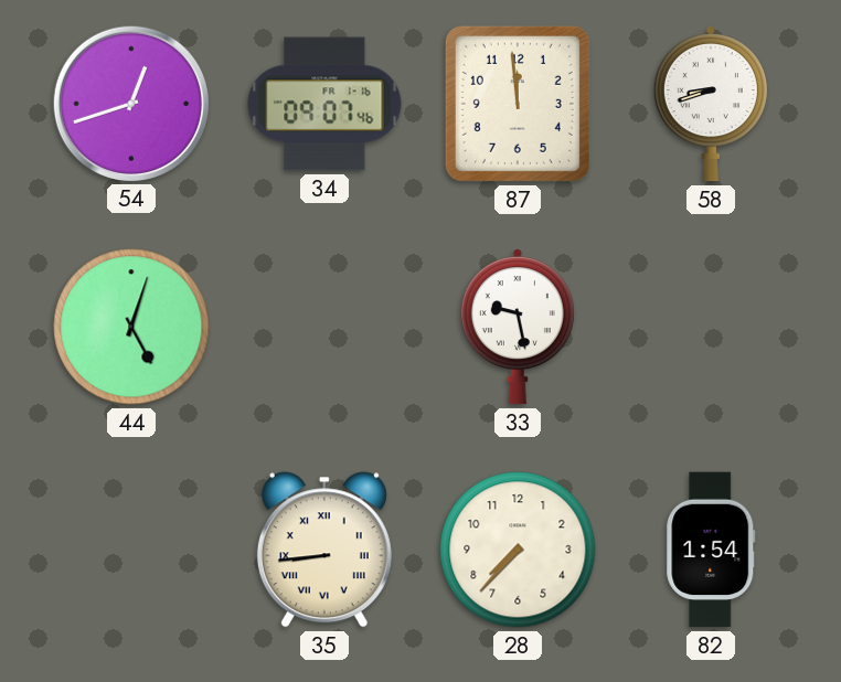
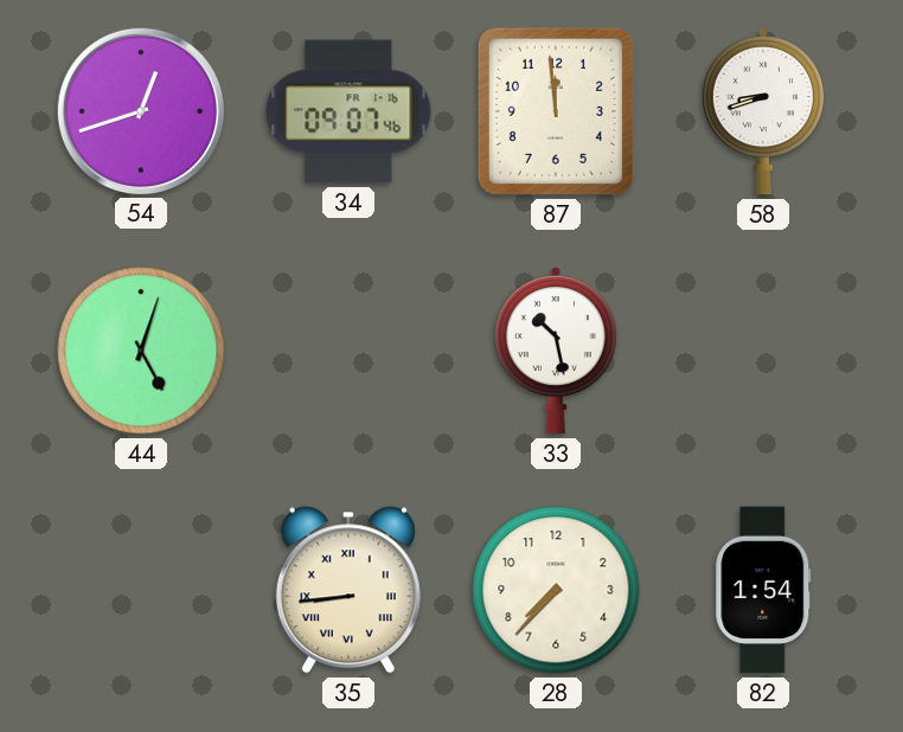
33: 9:28 -> 10:28
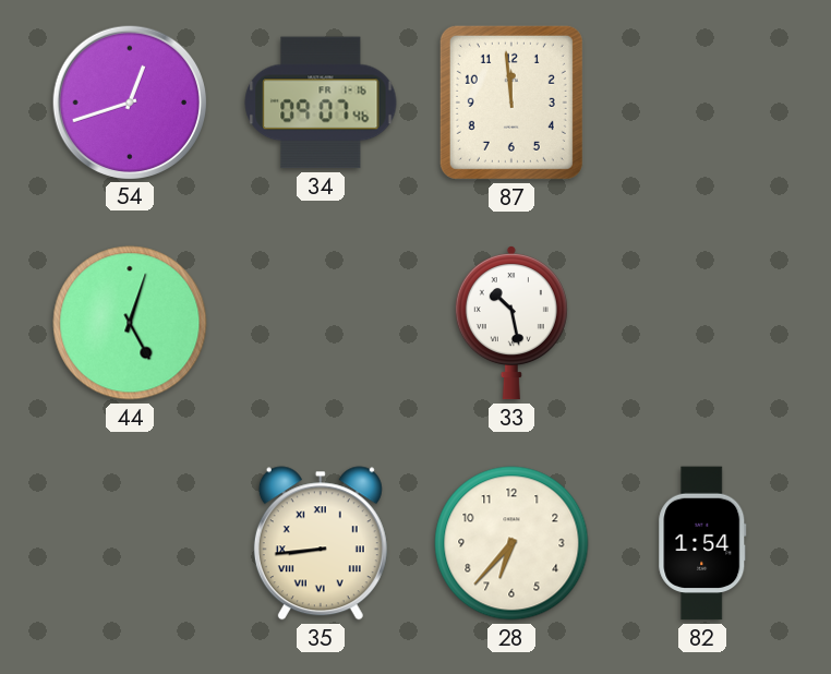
58: 8:42 -> none
28: 7:37 -> 6:37
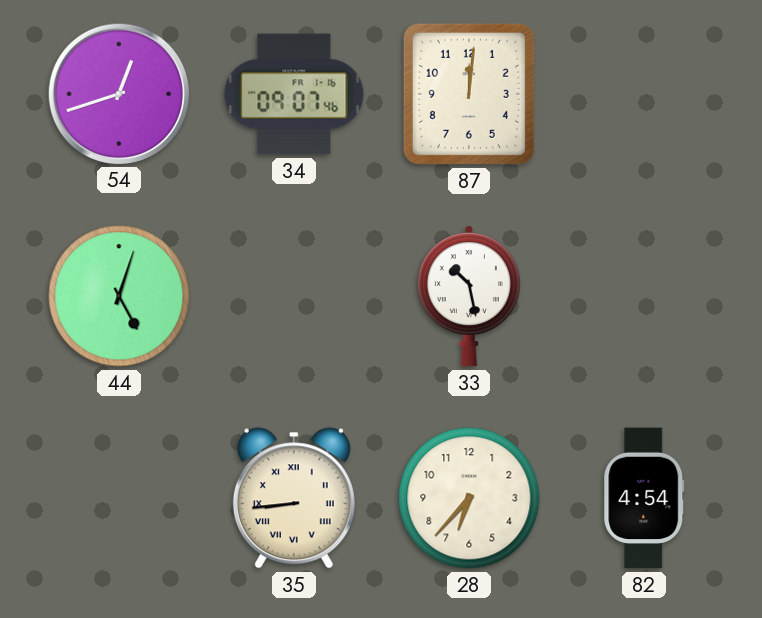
87: 11:59 -> 12:01
82: 1:54 -> 4:54
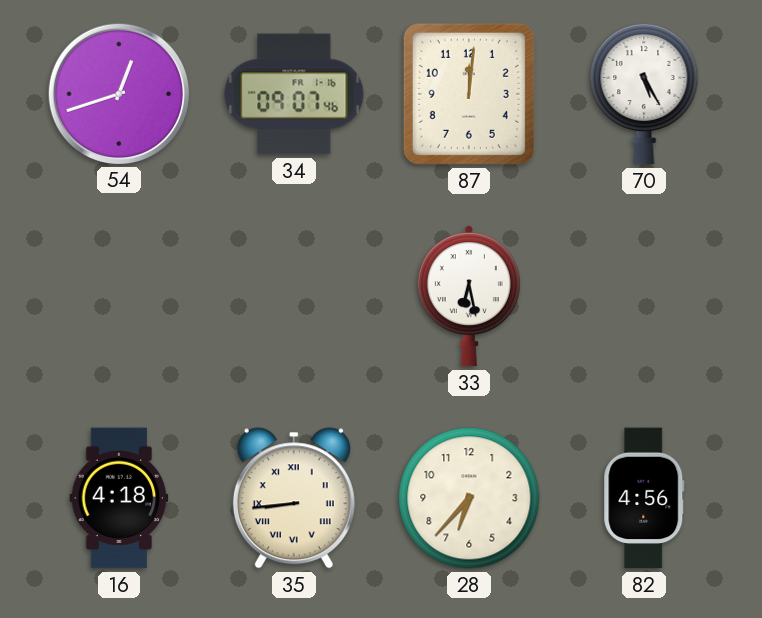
70: none -> 5:25
44: 5:03 -> none
33: 10:28 -> 6:28
16: none -> 4:18
82: 4:54 -> 4:56
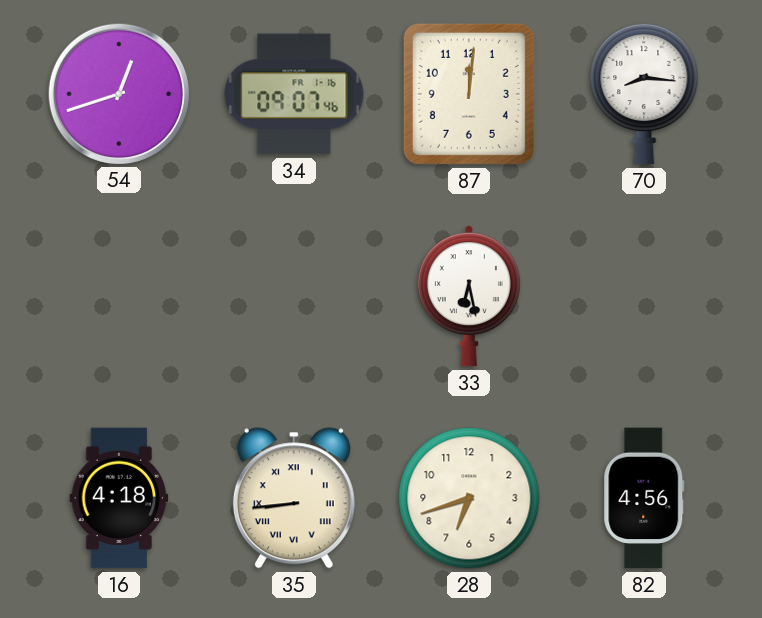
70: 5:25 -> 8:16
28: 6:37 -> 6:42
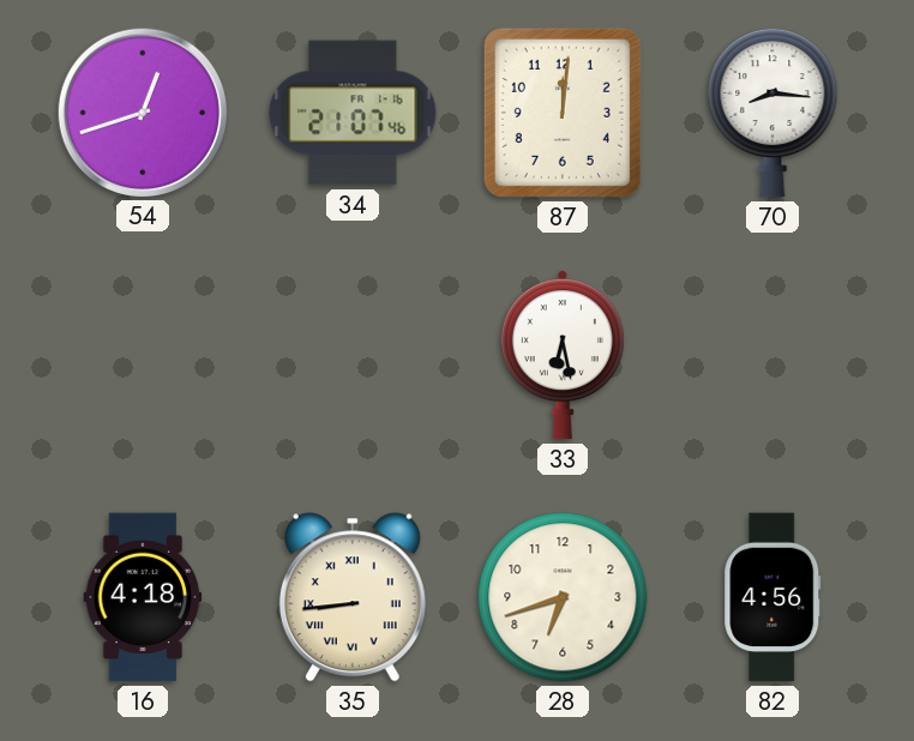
34: 09:07 -> 21:07
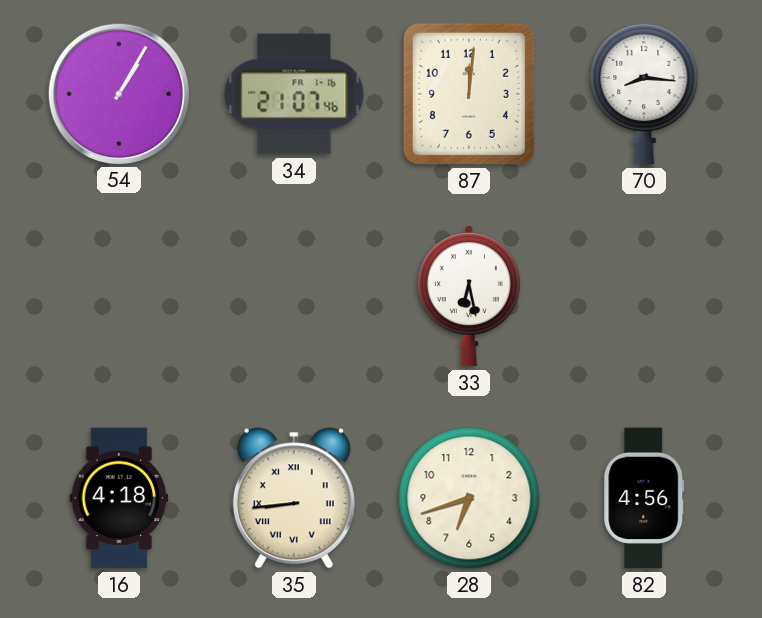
54: 12:42 -> 1:05
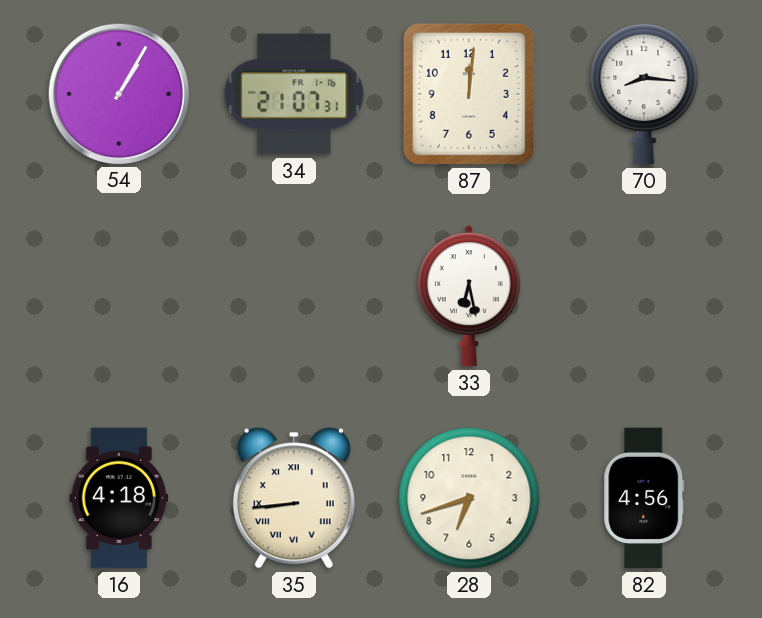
34: 21:07:46 -> 21:07:31
